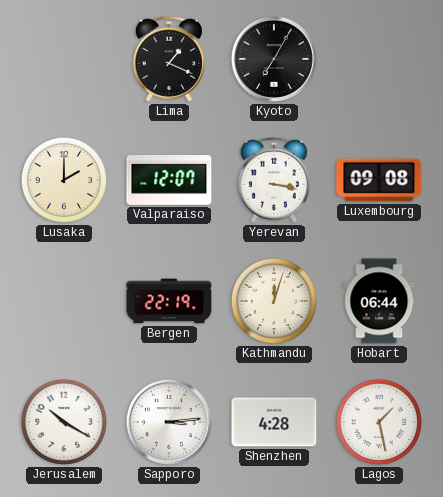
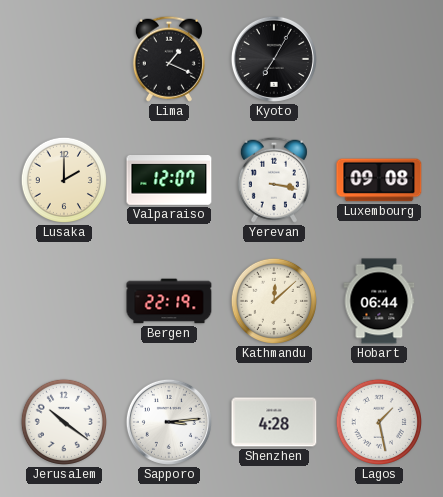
Kathmandu: 12:03 -> 12:08
Jerusalem: 10:20 -> 10:21
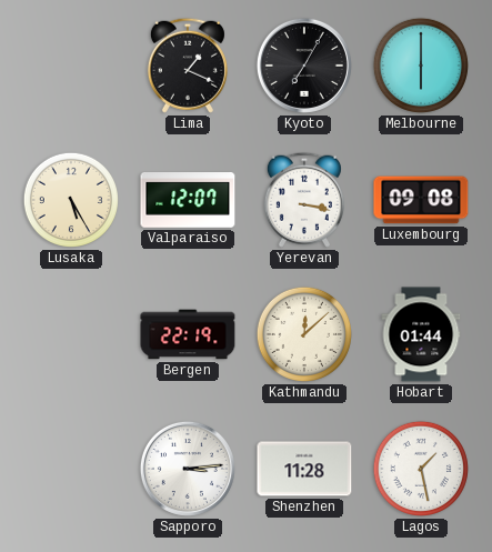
Melbourne: none -> 6:00
Lusaka: 2:00 -> 5:25
Hobart: 06:44 -> 01:44
Jerusalem: 10:21 -> none
Shenzhen: 4:28 -> 11:28
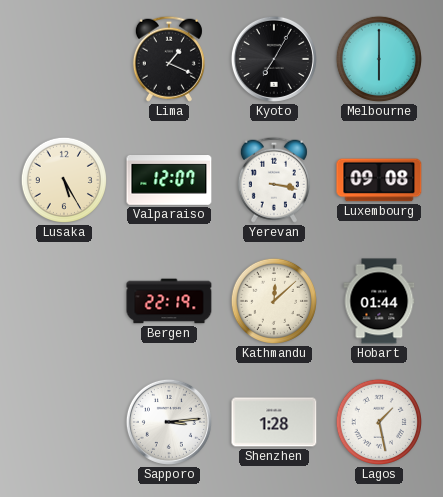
Shenzhen: 11:28 -> 1:28
